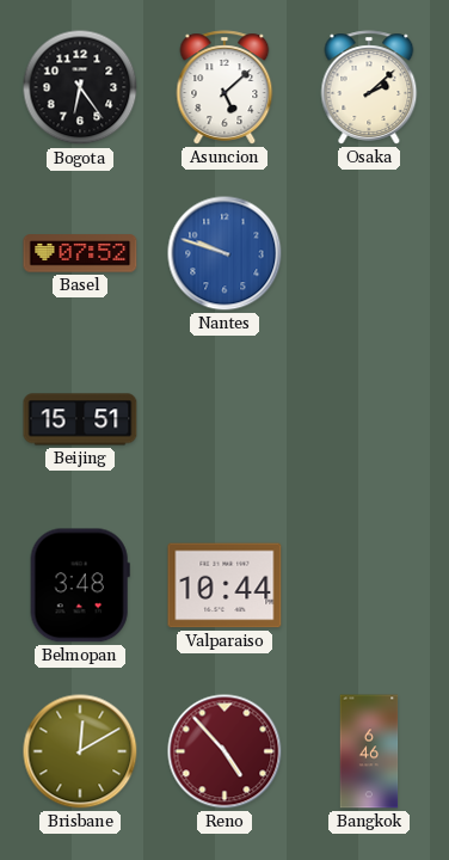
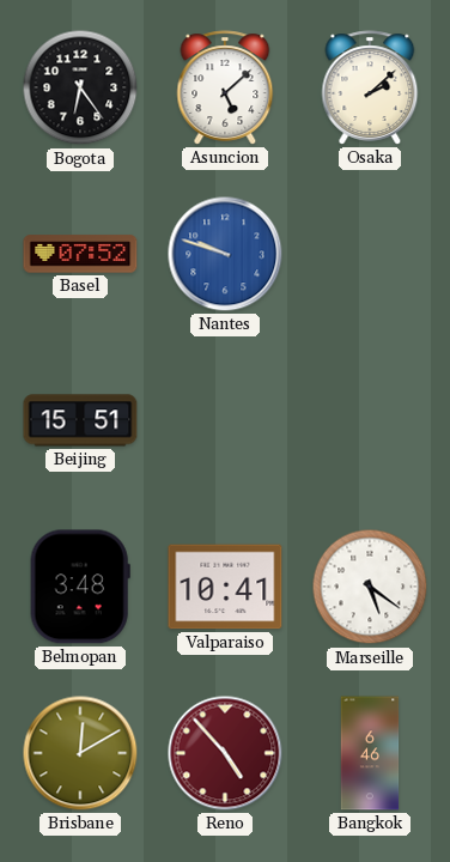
Valparaiso: 10:44 -> 10:41
Marseille: none -> 5:21
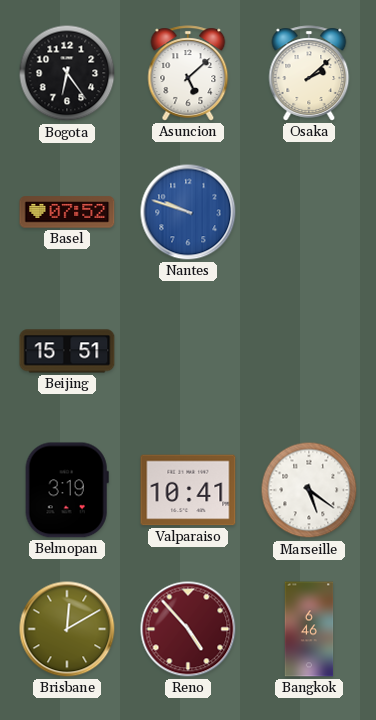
Belmopan: 3:48 -> 3:19
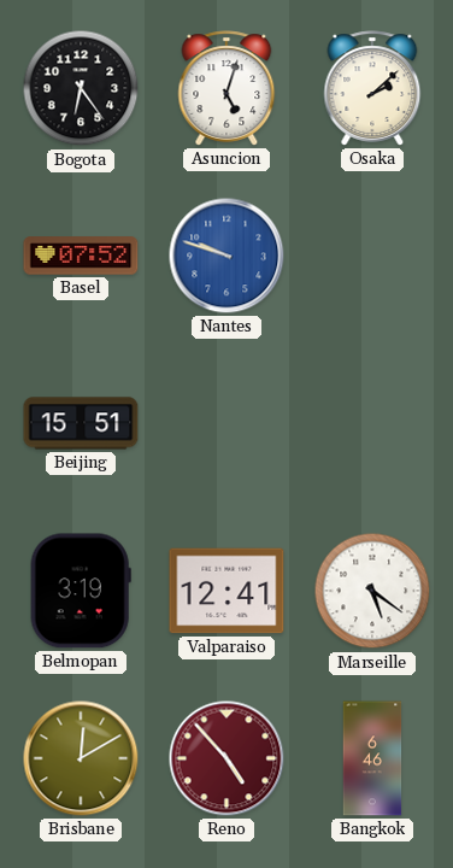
Asuncion: 5:08 -> 5:03
Valparaiso: 10:41 -> 12:41
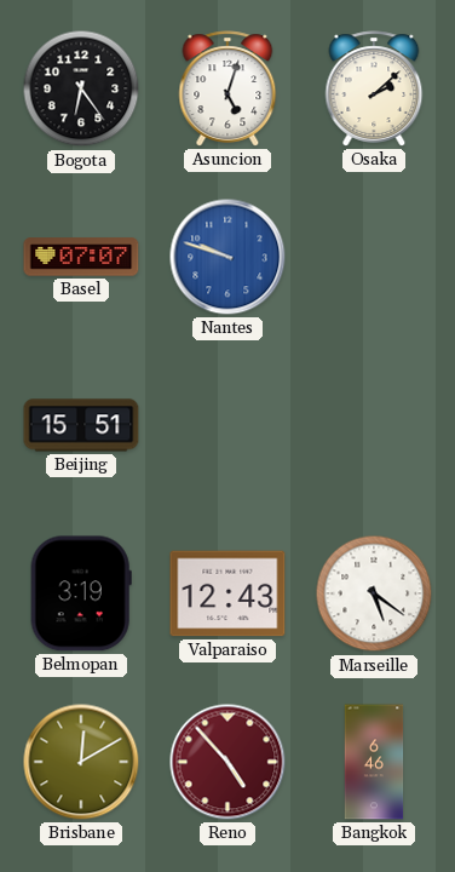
Basel: 07:52 -> 07:07
Valparaiso: 12:41 -> 12:43
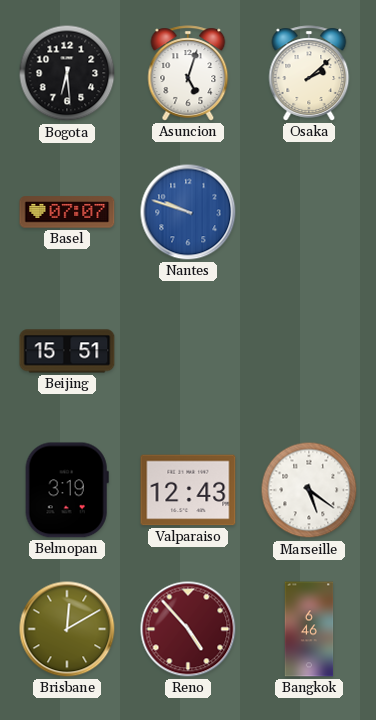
Bogota: 6:24 -> 6:29
